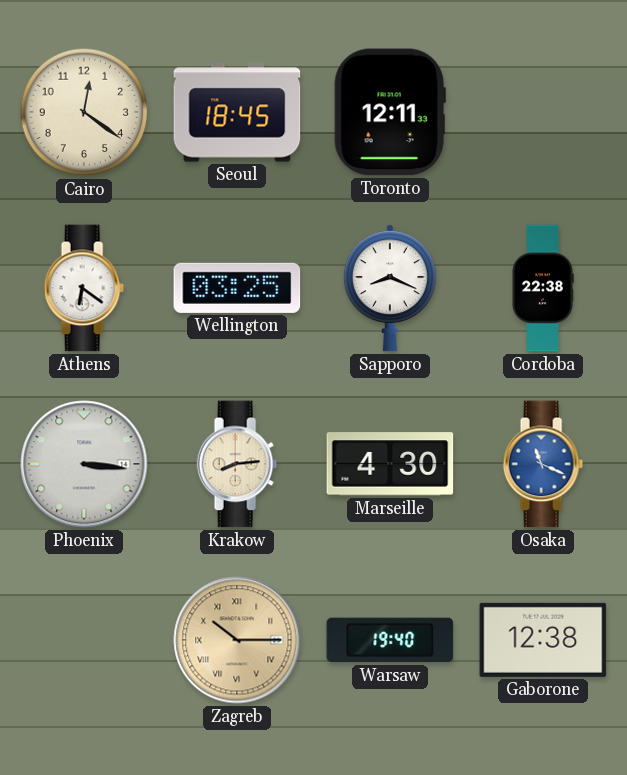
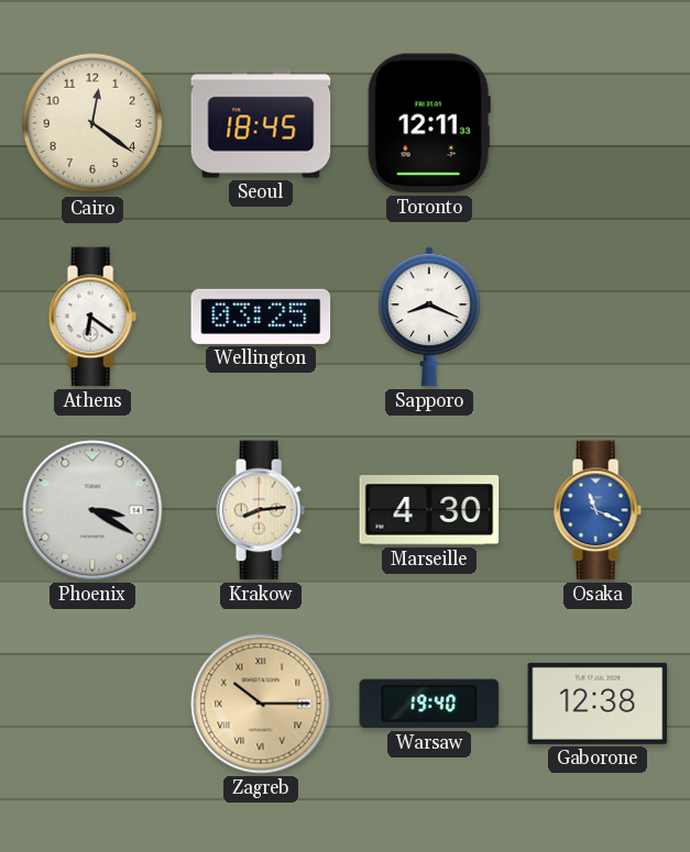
Cordoba: 22:38 -> none
Phoenix: 3:16 -> 3:20
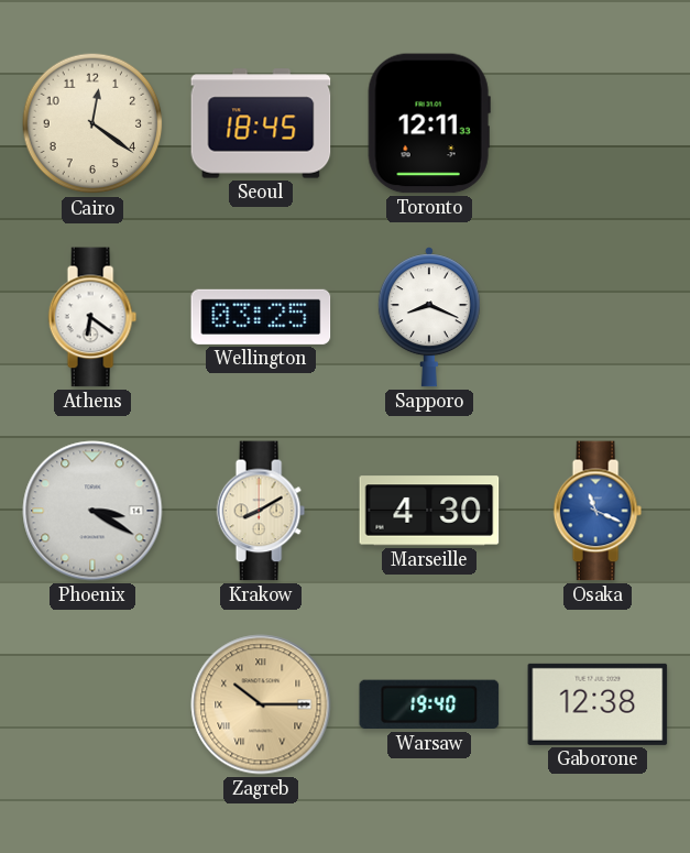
Krakow: 8:14 -> 8:10
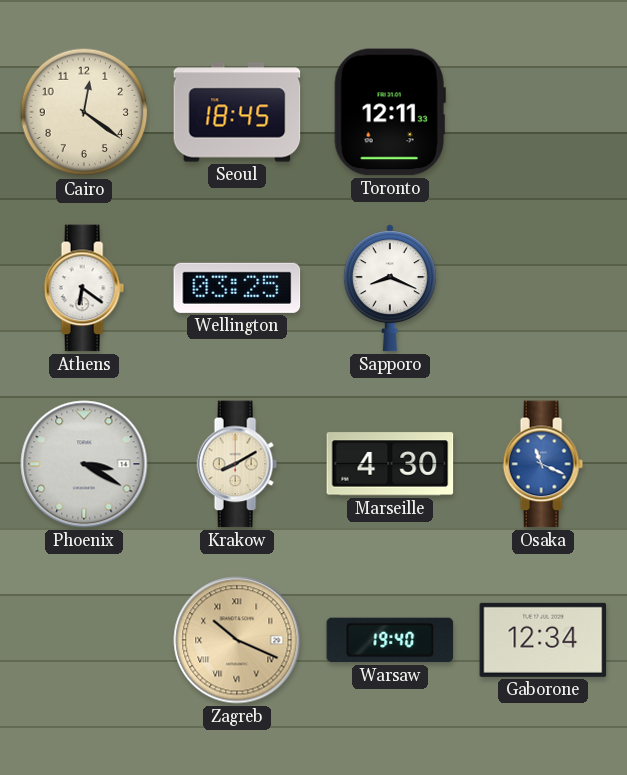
Zagreb: 10:15 -> 10:19
Gaborone: 12:38 -> 12:34
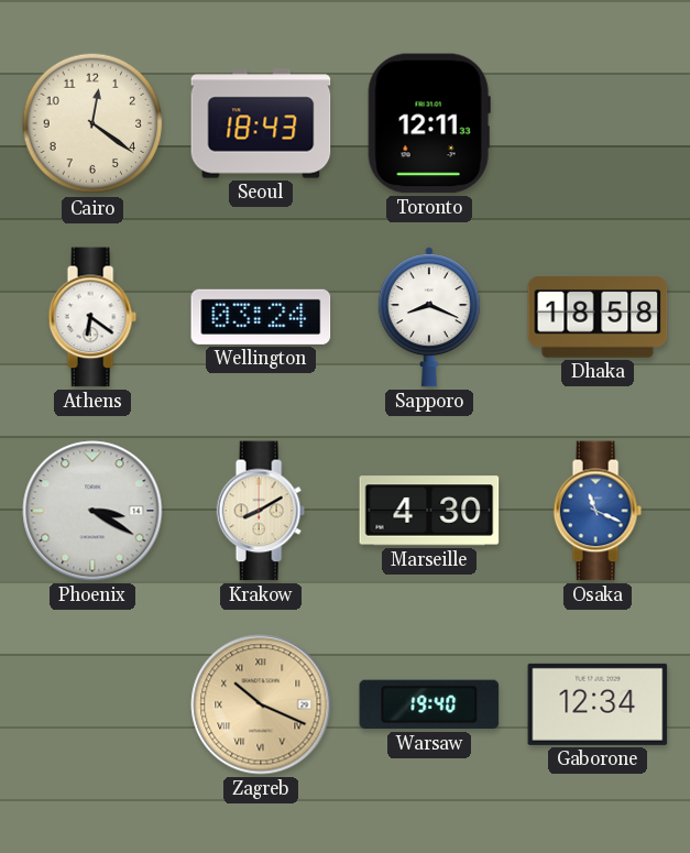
Seoul: 18:45 -> 18:43
Wellington: 03:25 -> 03:24
Dhaka: none -> 18:58
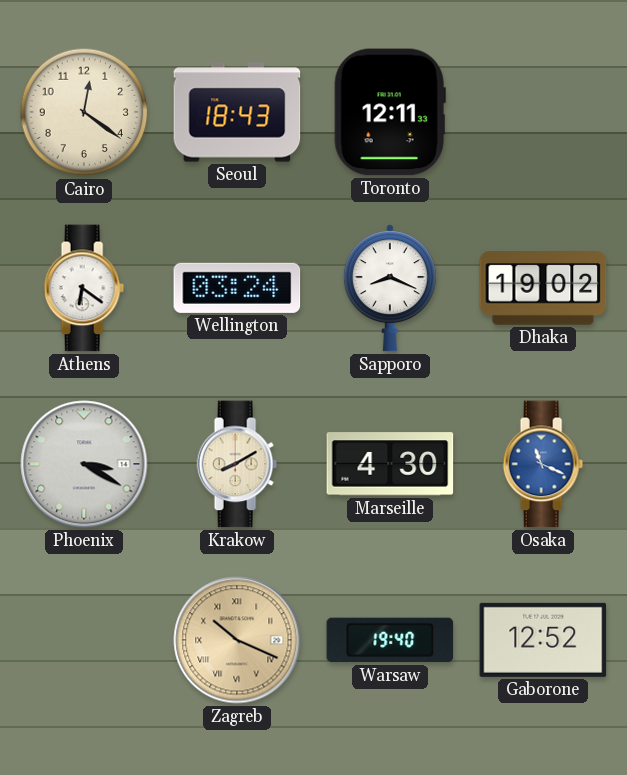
Dhaka: 18:58 -> 19:02
Gaborone: 12:34 -> 12:52
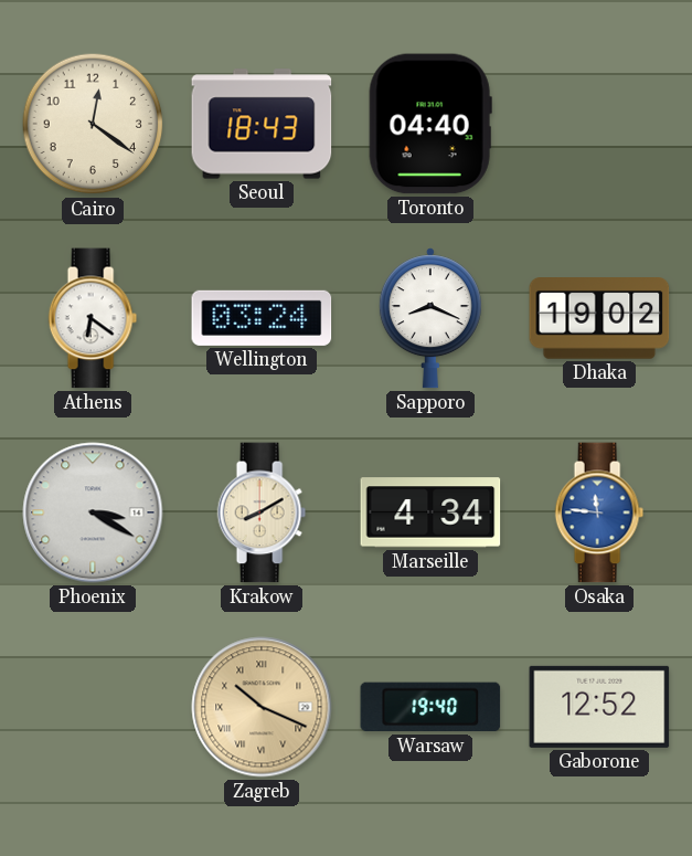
Toronto: 12:11 -> 04:40
Marseille: 4:30 -> 4:34
Osaka: 11:19 -> 11:46
